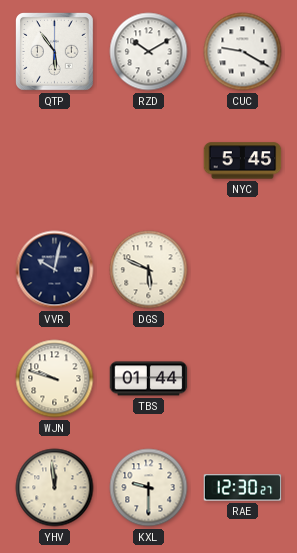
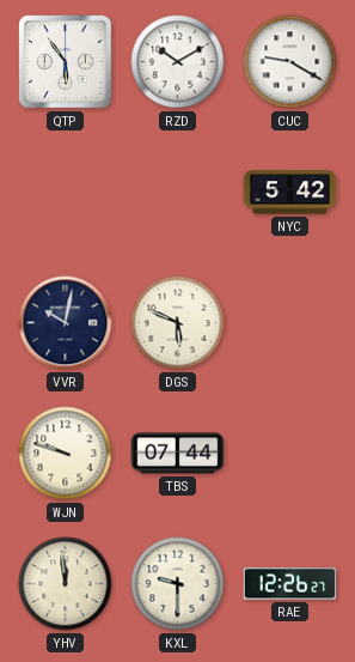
NYC: 5:45 -> 5:42
TBS: 01:44 -> 07:44
RAE: 12:30 -> 12:26
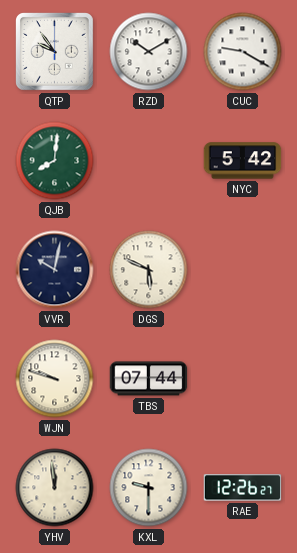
QTP: 5:54 -> 9:54
QJB: none -> 8:01
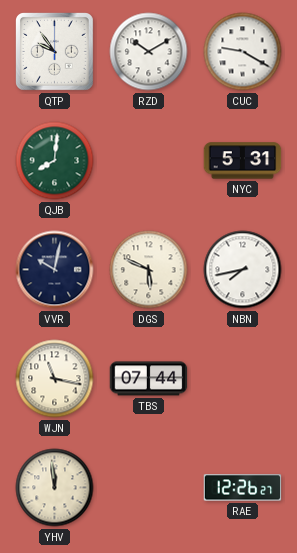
NYC: 5:42 -> 5:31
NBN: none -> 7:43
WJN: 9:48 -> 11:17
KXL: 9:30 -> none
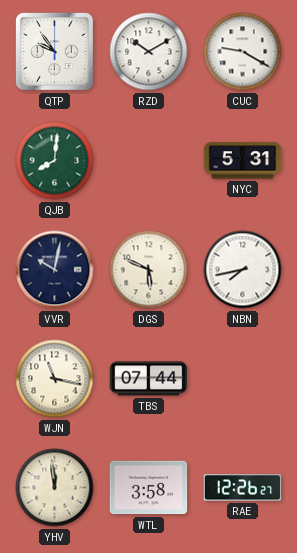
WTL: none -> 3:58
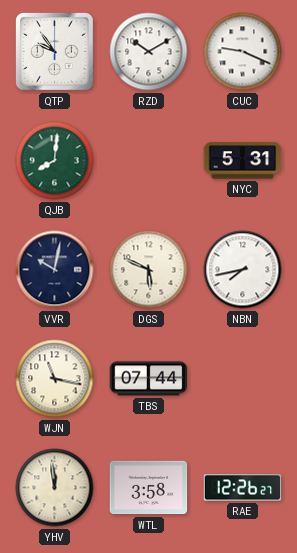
CUC: 9:20 -> 9:19
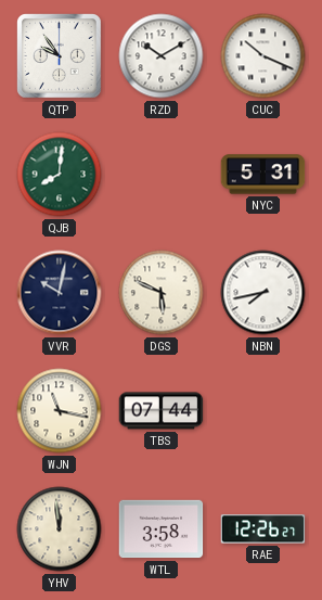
CUC: 9:19 -> 10:19
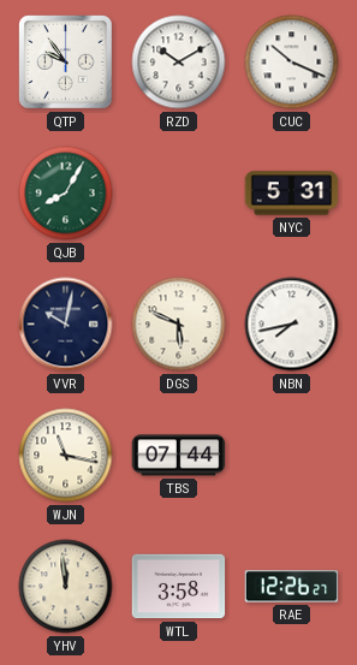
QJB: 8:01 -> 8:05
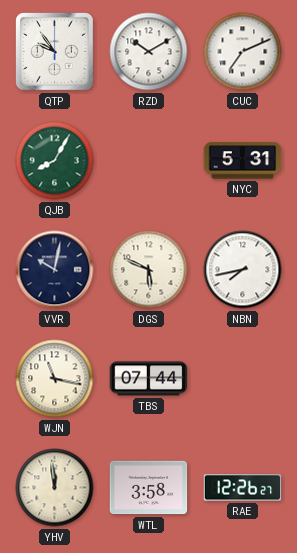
CUC: 10:19 -> 7:11
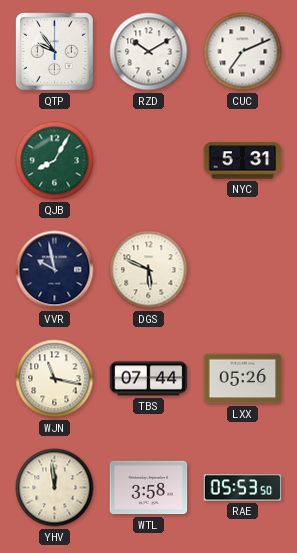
VVR: 10:02 -> 9:58
NBN: 7:43 -> none
LXX: none -> 05:26
RAE: 12:26 -> 05:53
